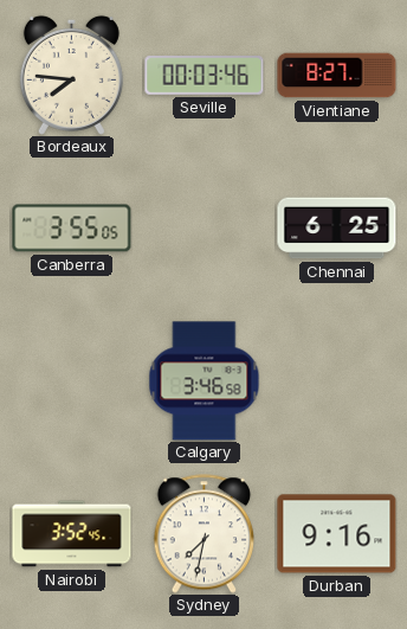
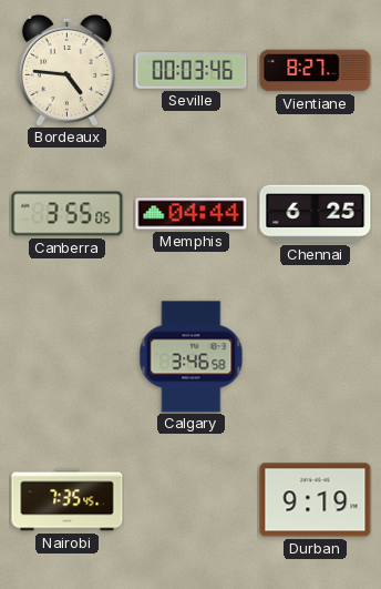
Bordeaux: 7:46 -> 4:46
Memphis: none -> 04:44
Nairobi: 3:52 -> 7:35
Sydney: 7:32 -> none
Durban: 9:16 -> 9:19
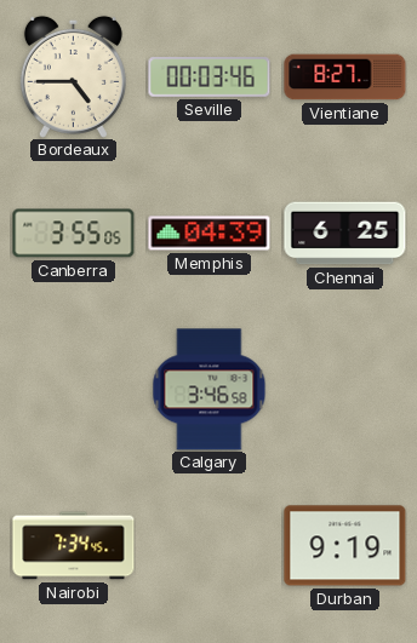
Bordeaux: 4:46 -> 4:45
Memphis: 04:44 -> 04:39
Nairobi: 7:35 -> 7:34
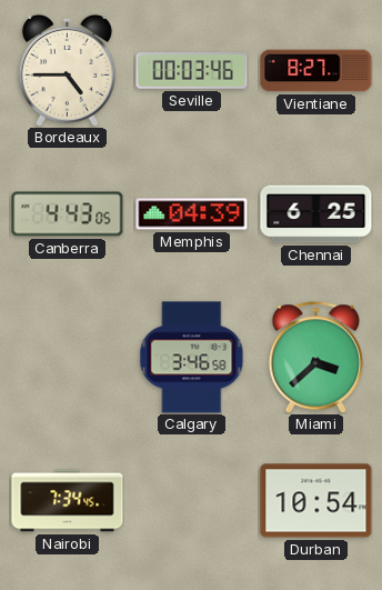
Canberra: 3:55 -> 4:43
Miami: none -> 3:38
Durban: 9:19 -> 10:54
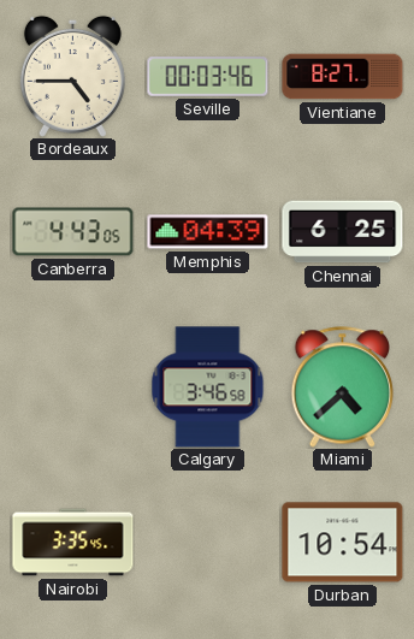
Miami: 3:38 -> 4:38
Nairobi: 7:34 -> 3:35
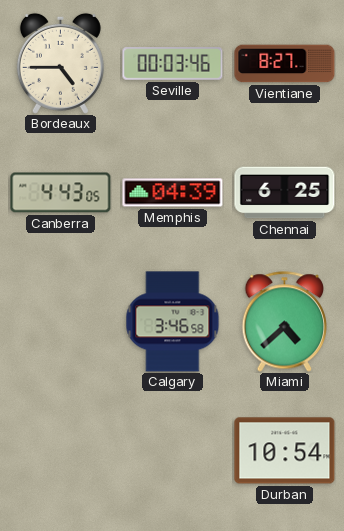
Nairobi: 3:35 -> none
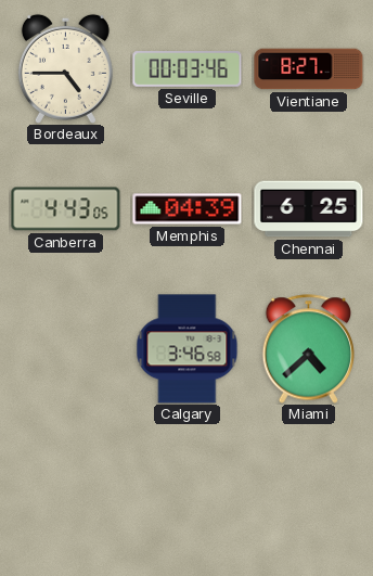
Durban: 10:54 -> none
